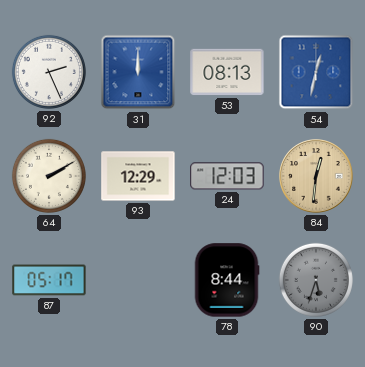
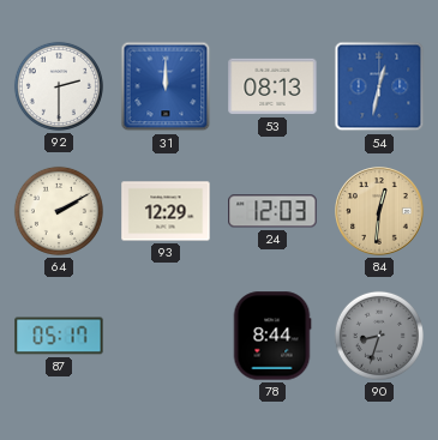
92: 2:26 -> 2:30
90: 5:33 -> 8:33
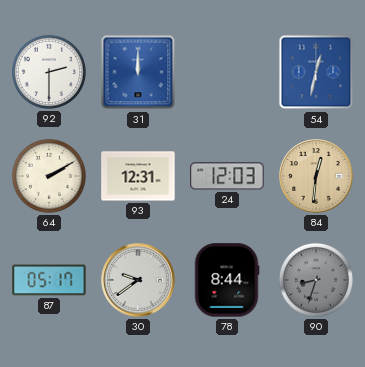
53: 08:13 -> none
93: 12:29 -> 12:31
30: none -> 9:39
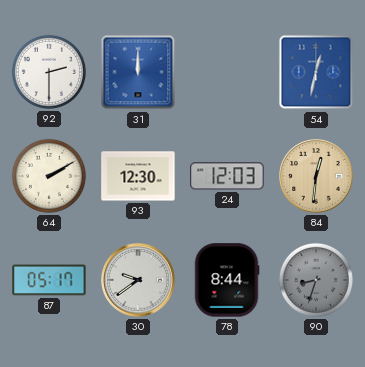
93: 12:31 -> 12:30
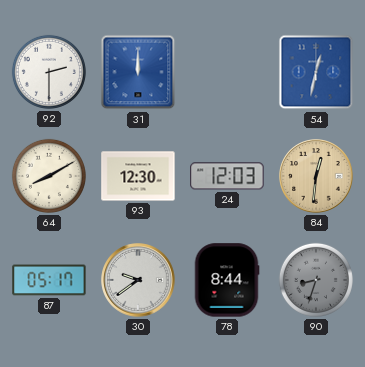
64: 2:10 -> 8:10
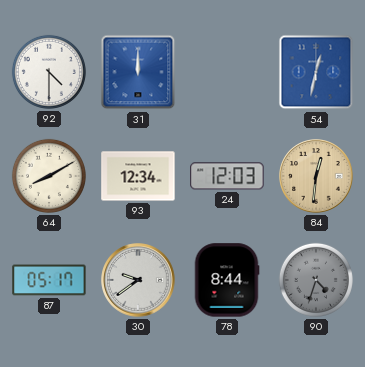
92: 2:30 -> 4:30
93: 12:30 -> 12:34
90: 8:33 -> 4:33
